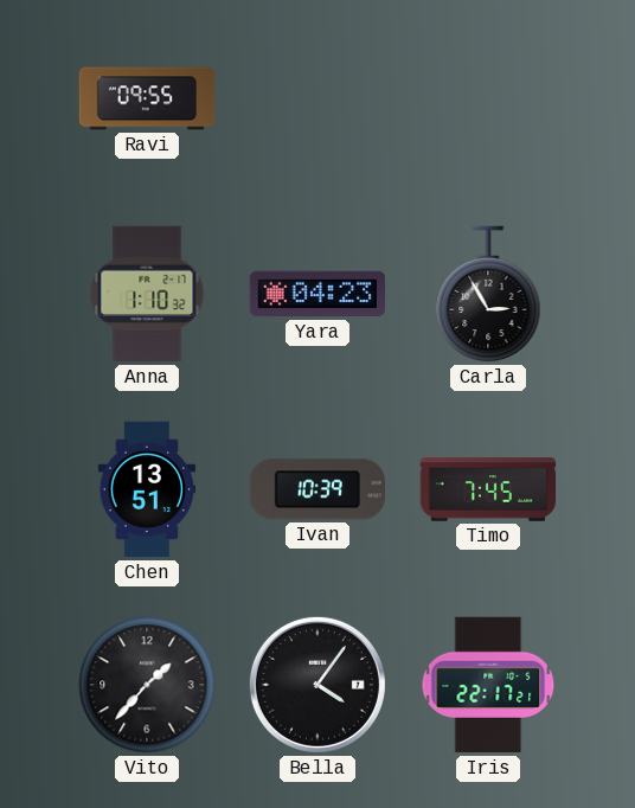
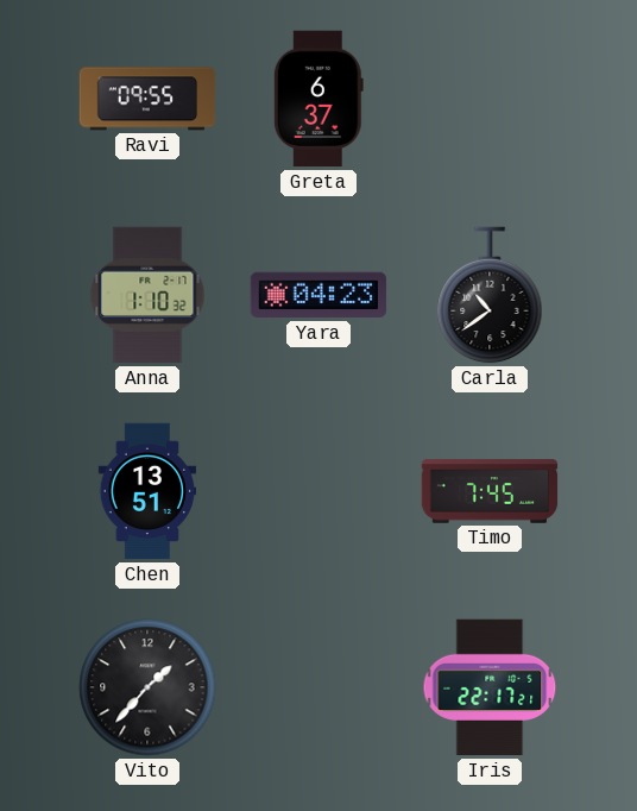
Greta: none -> 6:37
Carla: 2:55 -> 10:39
Ivan: 10:39 -> none
Bella: 4:06 -> none
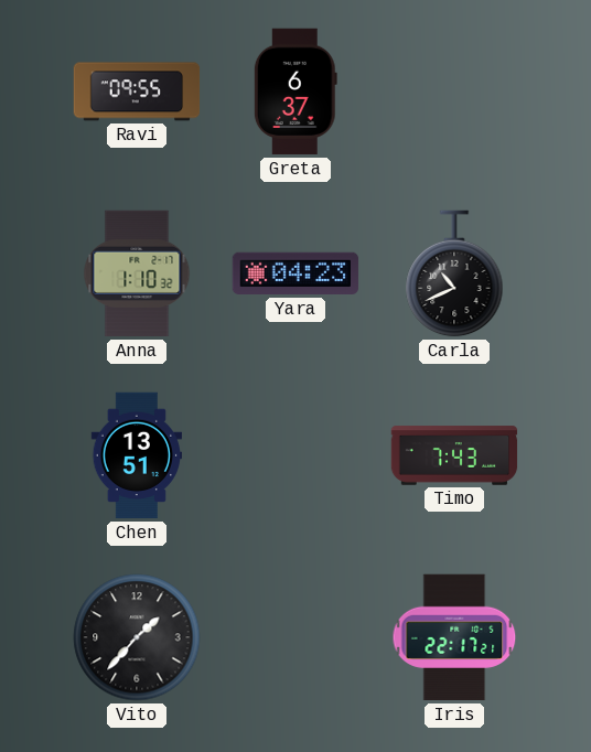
Carla: 10:39 -> 10:41
Timo: 7:45 -> 7:43
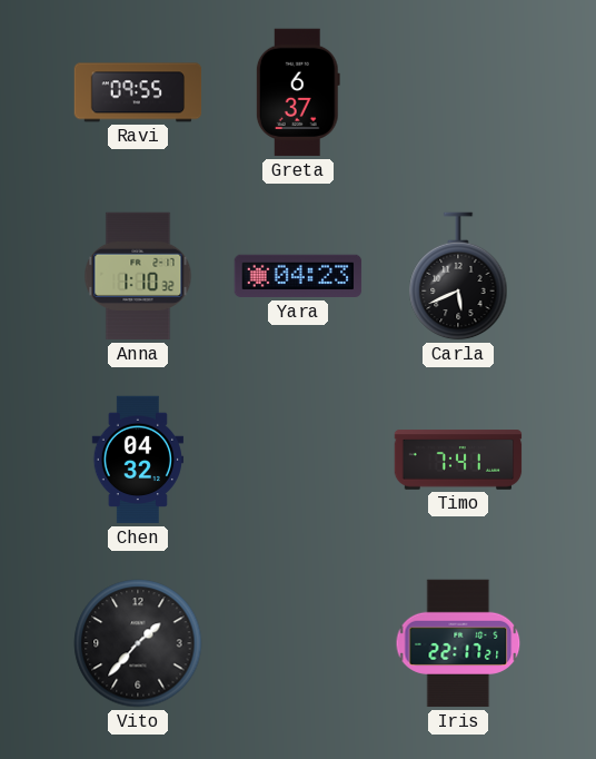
Carla: 10:41 -> 5:41
Chen: 13:51 -> 04:32
Timo: 7:43 -> 7:41
